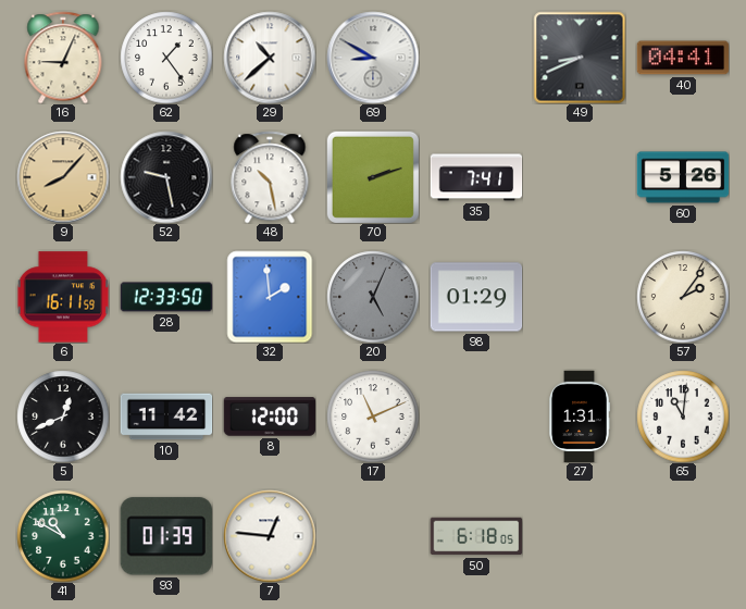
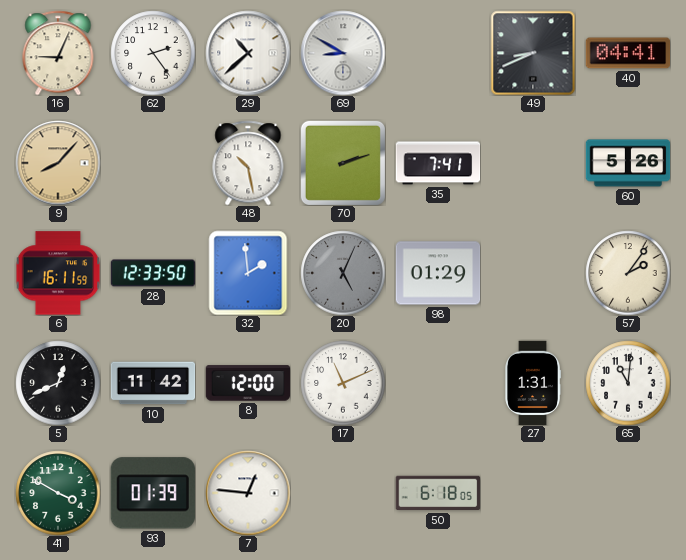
62: 1:24 -> 2:24
52: 9:28 -> none
41: 10:50 -> 3:50
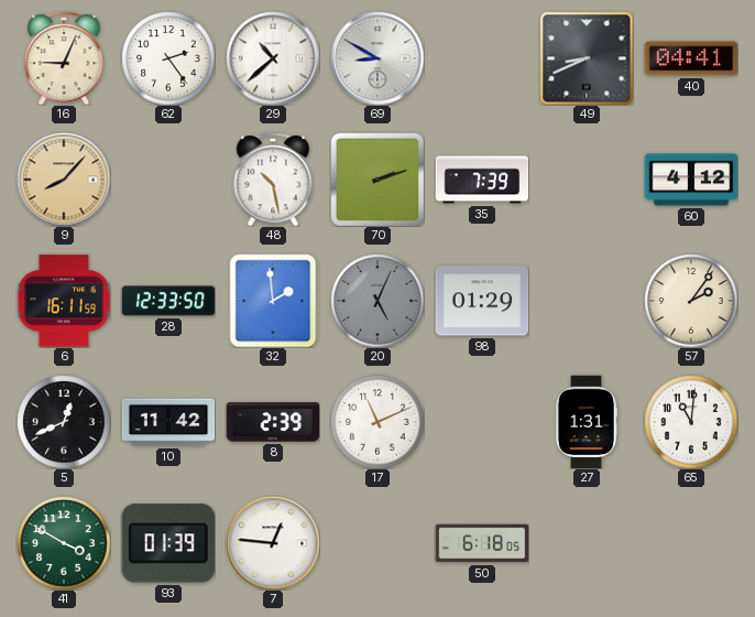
35: 7:41 -> 7:39
60: 5:26 -> 4:12
8: 12:00 -> 2:39
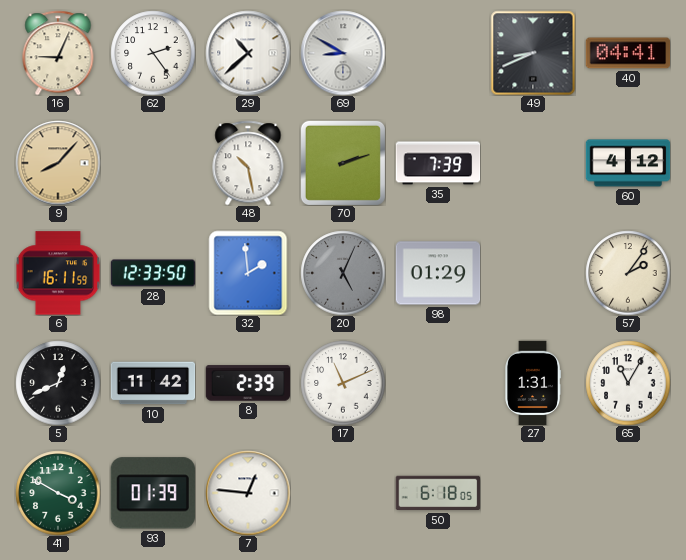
65: 11:01 -> 11:05
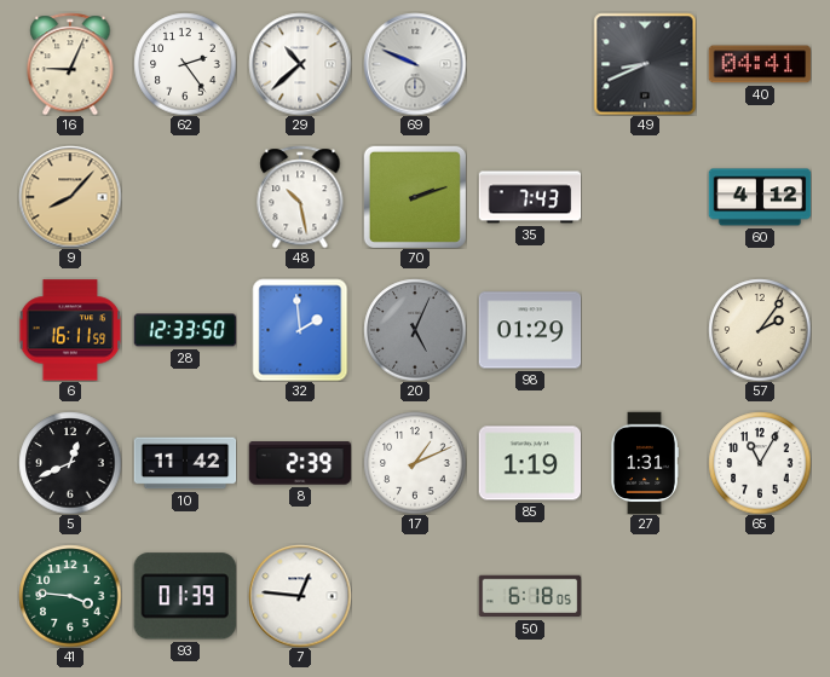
69: 8:50 -> 9:49
35: 7:39 -> 7:43
17: 11:11 -> 1:11
85: none -> 1:19
41: 3:50 -> 3:46
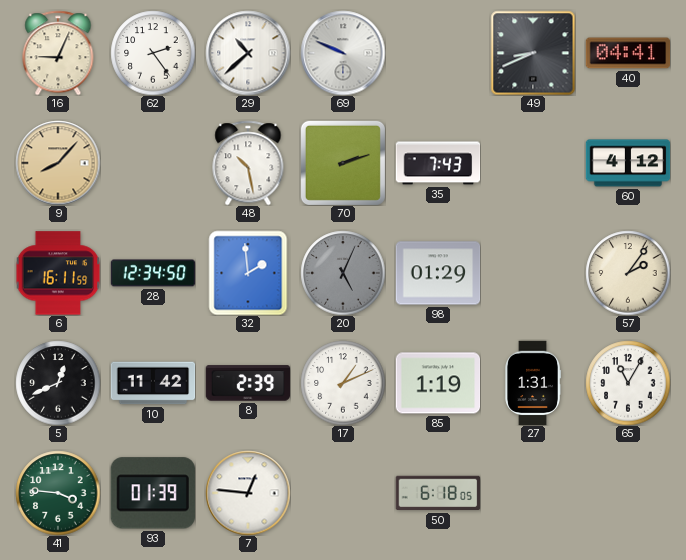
28: 12:33 -> 12:34
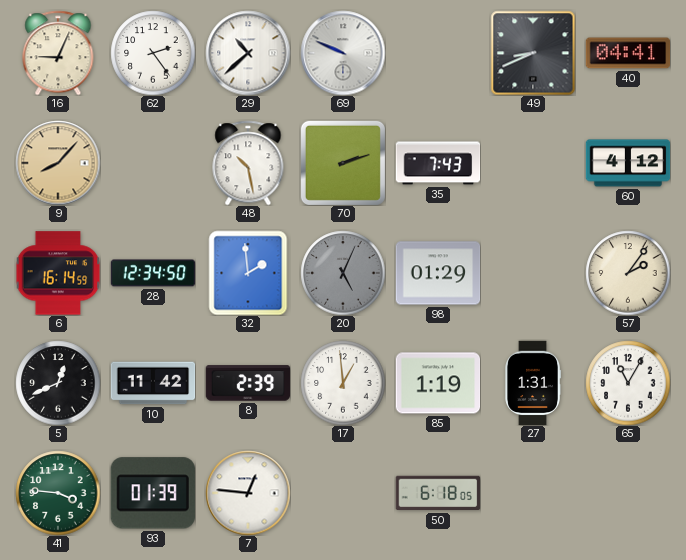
6: 16:11 -> 16:14
17: 1:11 -> 12:59
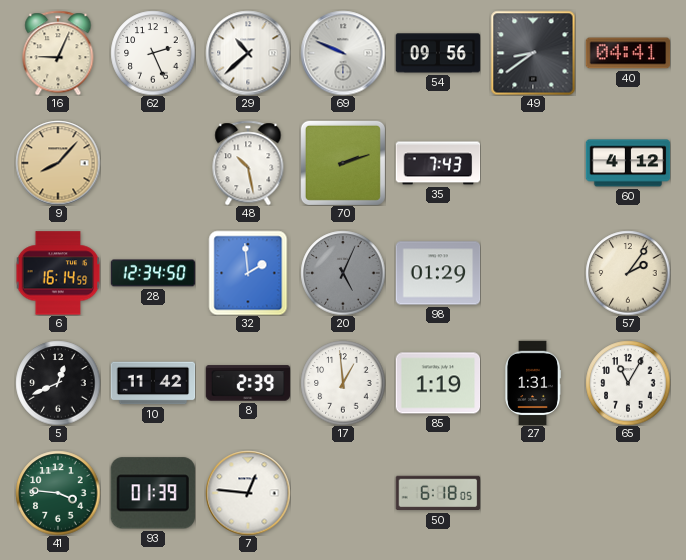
62: 2:24 -> 2:26
54: none -> 09:56
49: 8:41 -> 8:39
